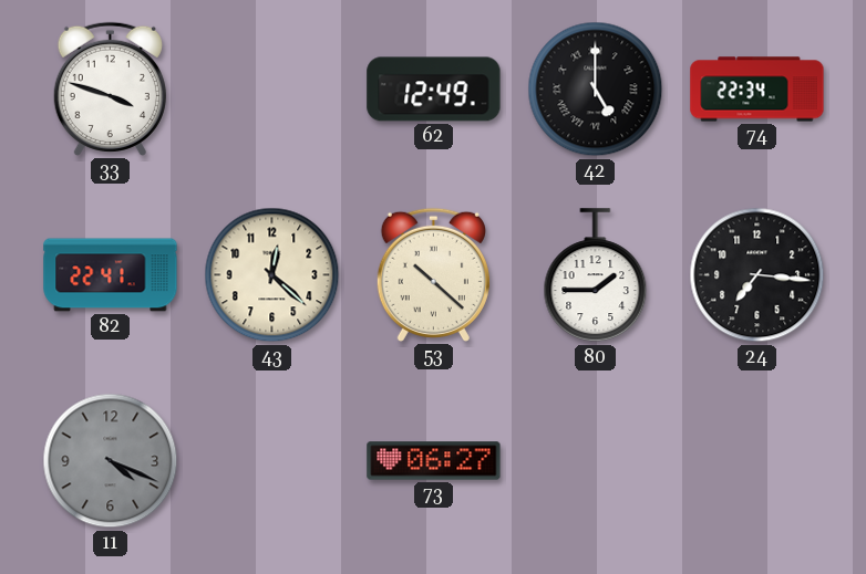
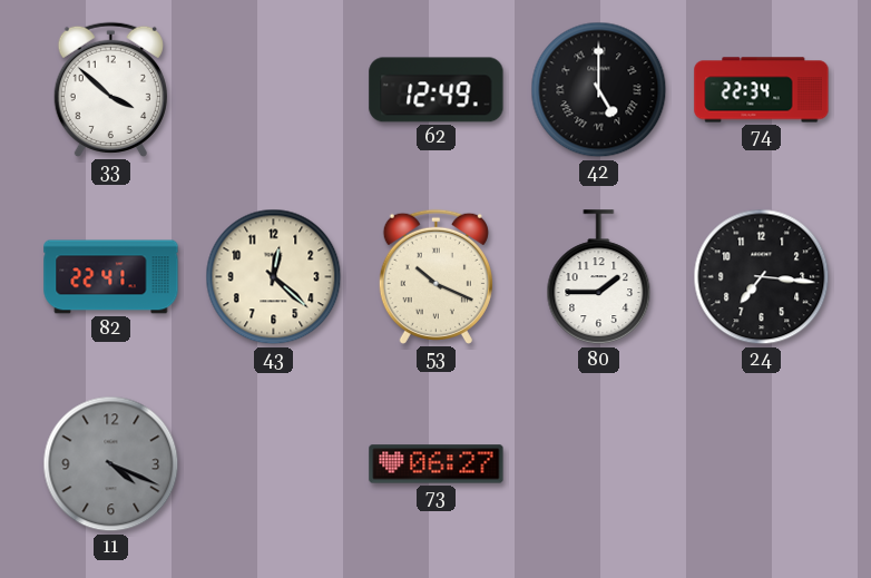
33: 3:48 -> 3:52
53: 10:22 -> 10:19
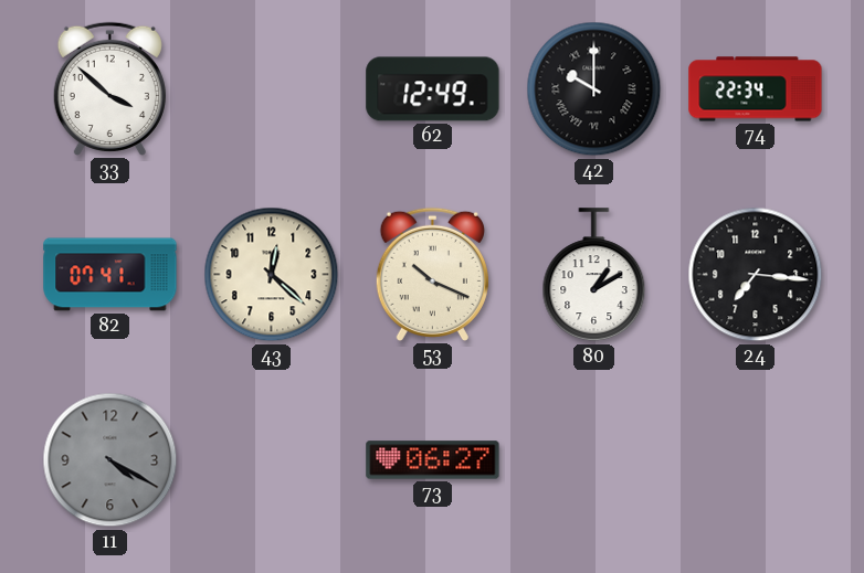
42: 5:00 -> 10:00
82: 22:41 -> 07:41
80: 1:45 -> 1:10
11: 4:19 -> 4:20
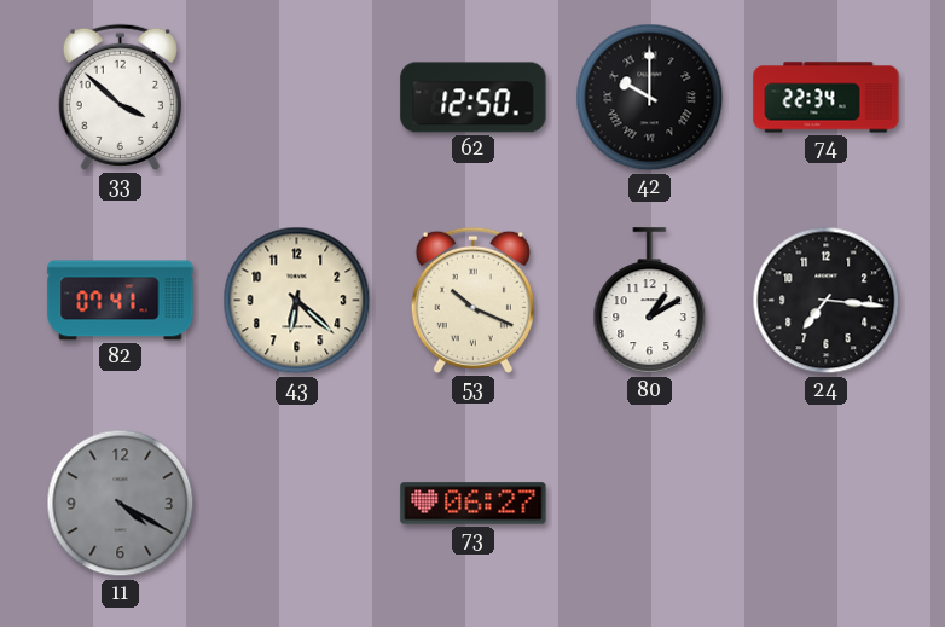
62: 12:49 -> 12:50
43: 12:22 -> 6:22
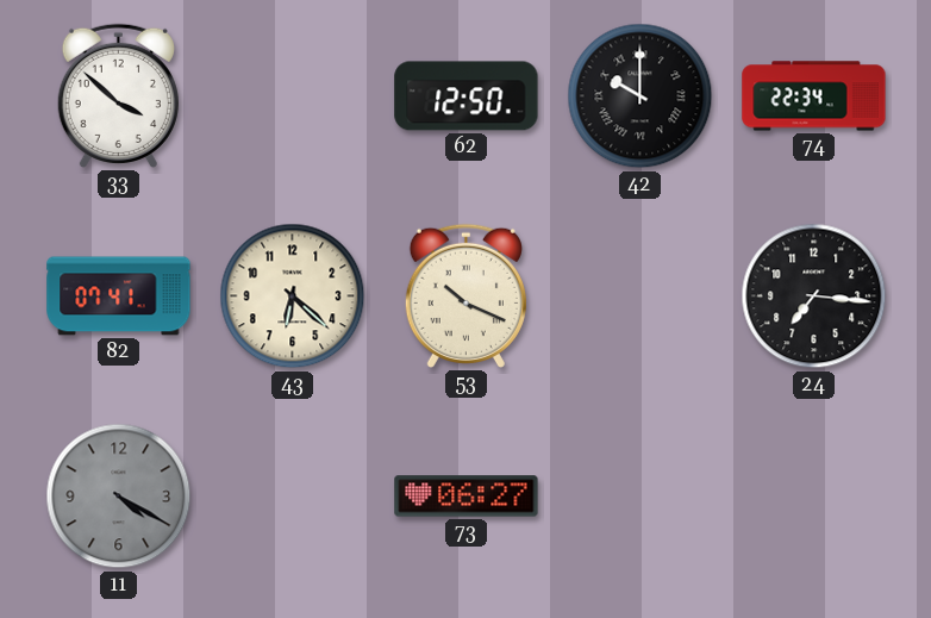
80: 1:10 -> none
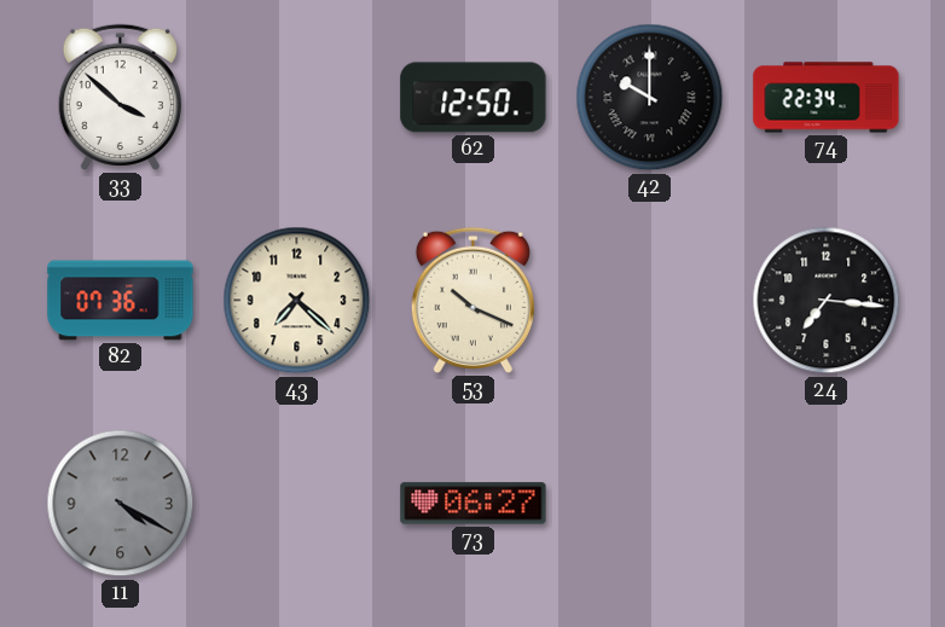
82: 07:41 -> 07:36
43: 6:22 -> 7:22
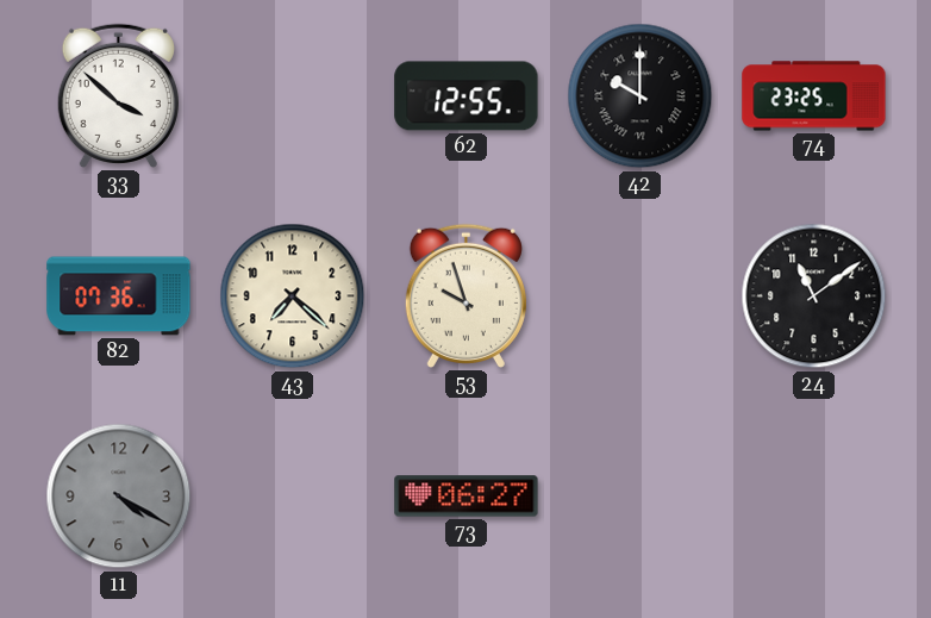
62: 12:50 -> 12:55
74: 22:34 -> 23:25
53: 10:19 -> 9:57
24: 7:16 -> 11:09
